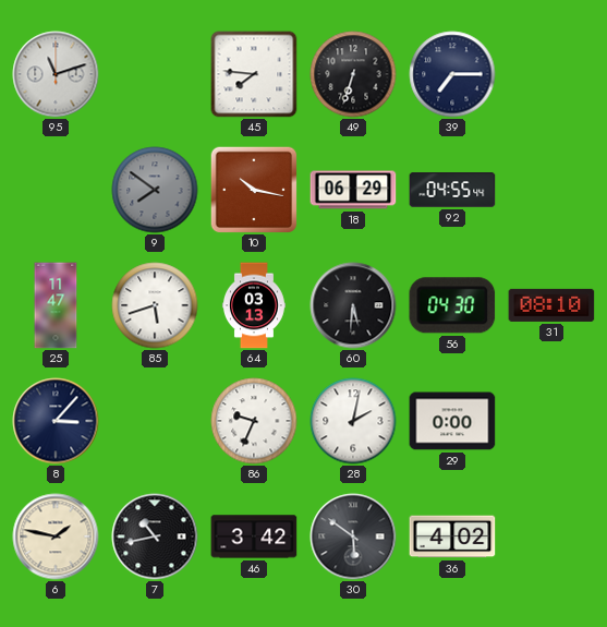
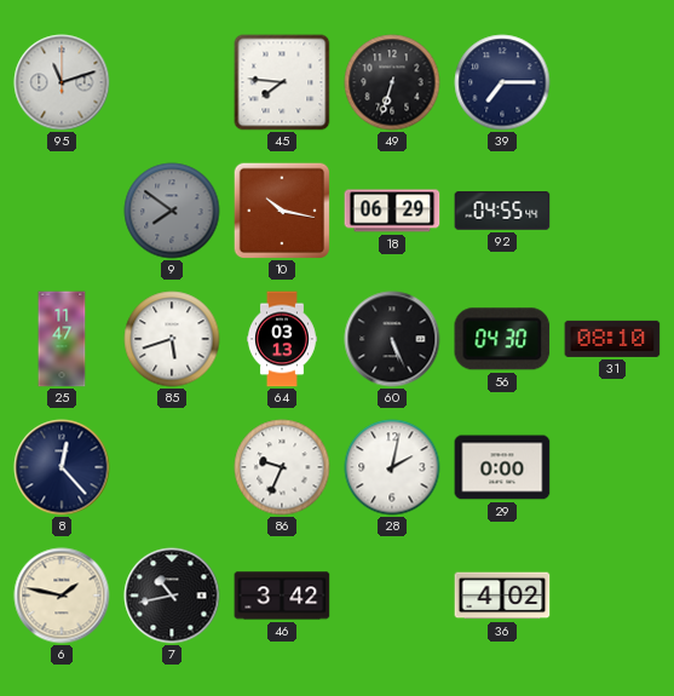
60: 5:31 -> 5:26
8: 3:07 -> 12:23
30: 5:51 -> none
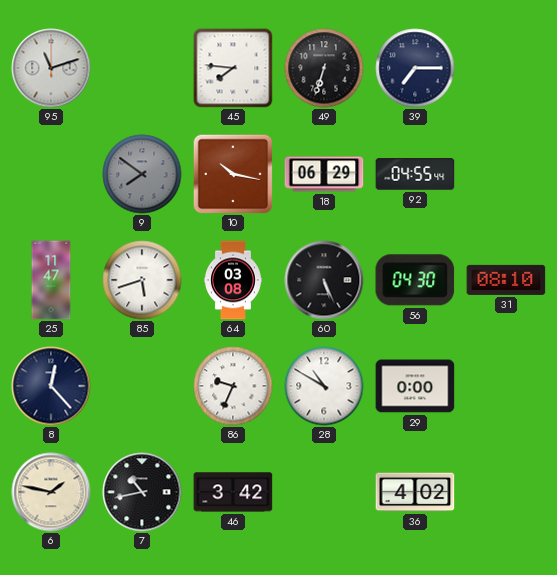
64: 03:13 -> 03:08
28: 2:02 -> 10:50
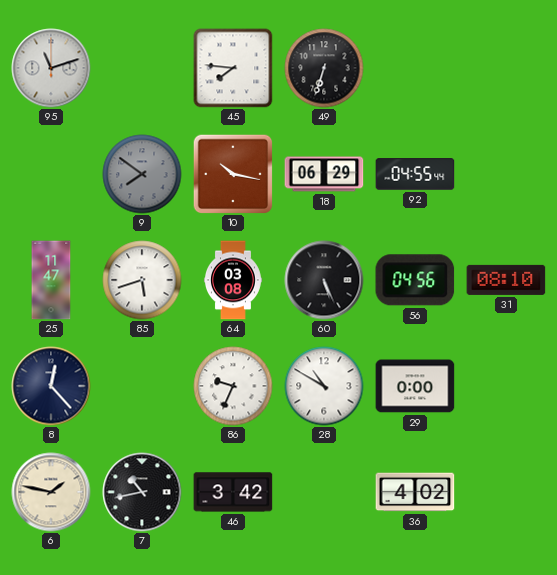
39: 7:15 -> none
56: 04:30 -> 04:56
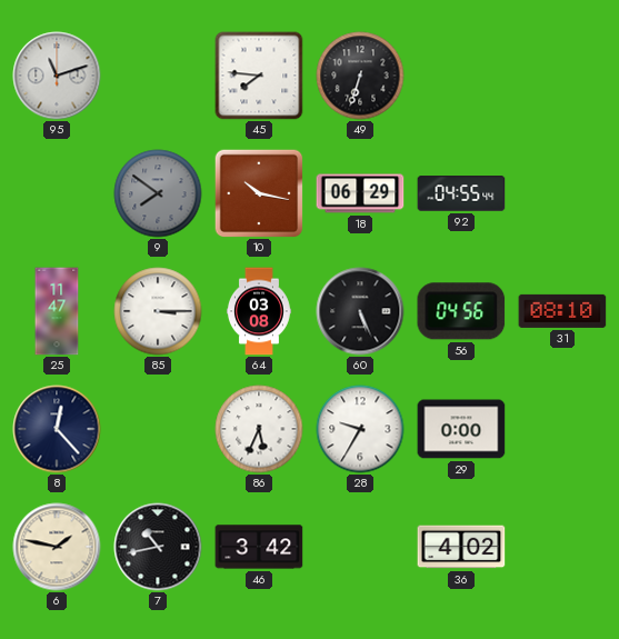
85: 5:42 -> 3:15
86: 9:34 -> 5:34
28: 10:50 -> 9:35
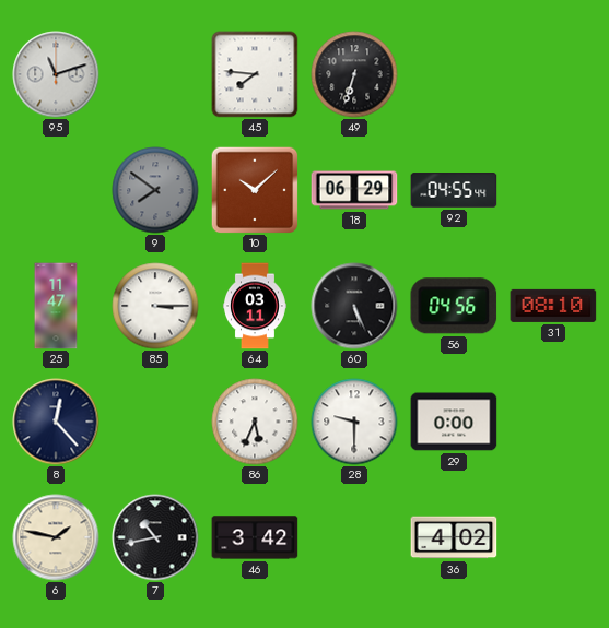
10: 10:17 -> 10:08
64: 03:08 -> 03:11
28: 9:35 -> 9:30
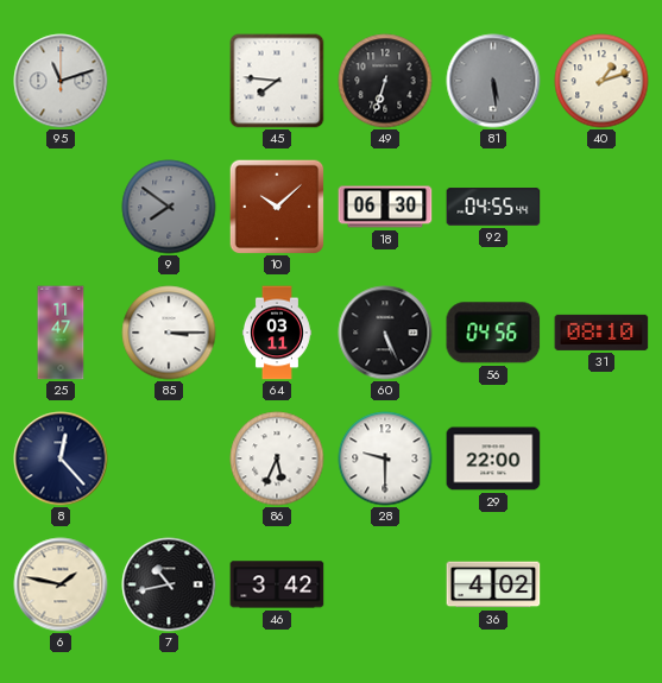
81: none -> 5:29
40: none -> 1:12
18: 06:29 -> 06:30
29: 0:00 -> 22:00
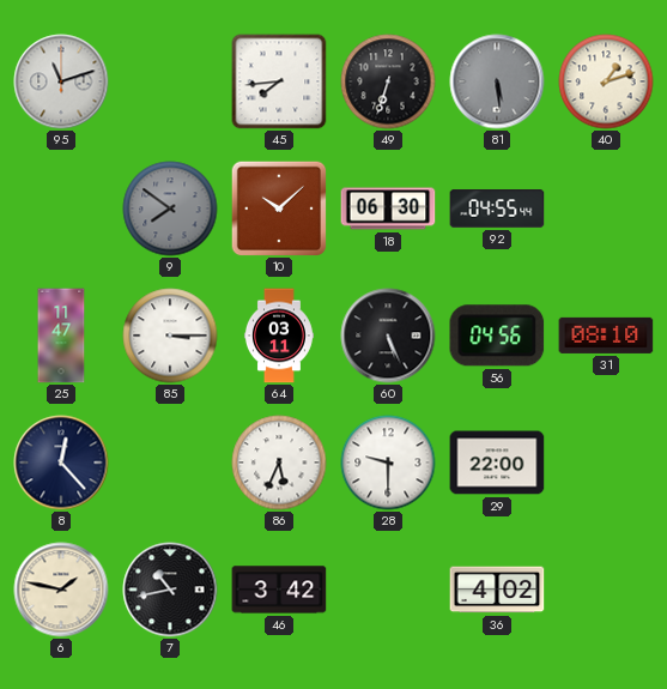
45: 7:46 -> 7:44
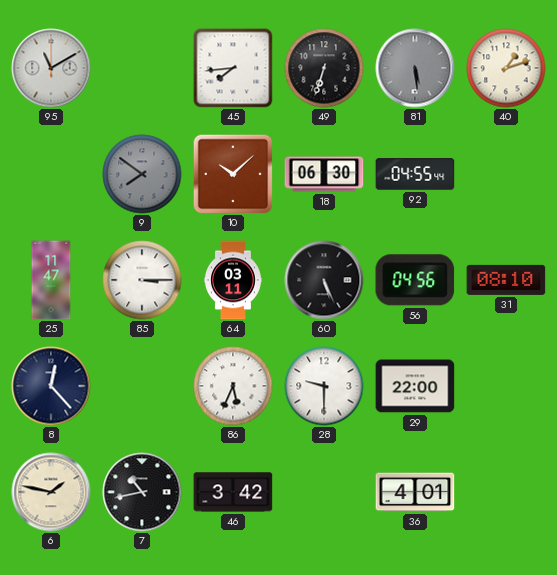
95: 11:12 -> 11:10
36: 4:02 -> 4:01
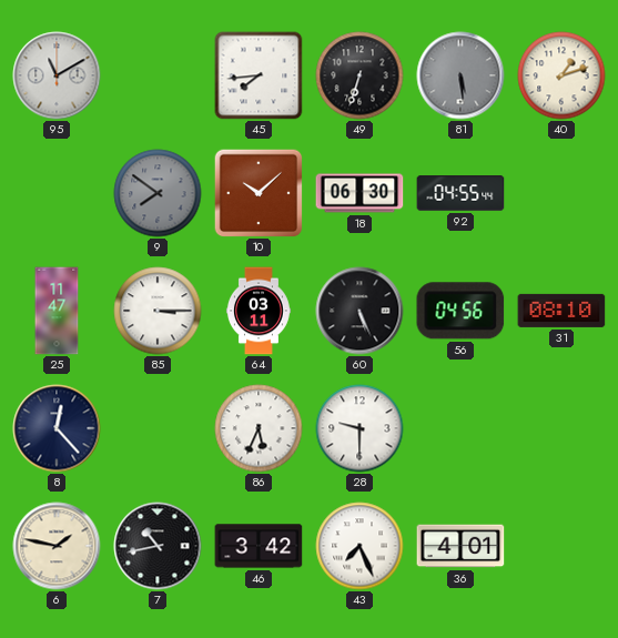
29: 22:00 -> none
43: none -> 7:26
